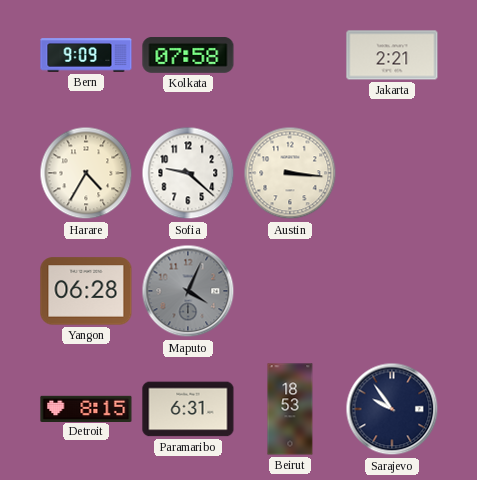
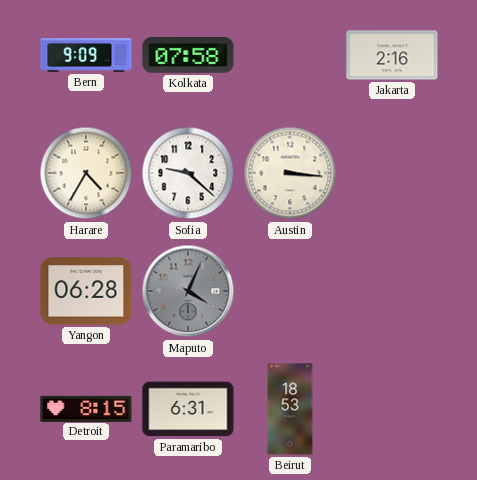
Jakarta: 2:21 -> 2:16
Sarajevo: 9:54 -> none
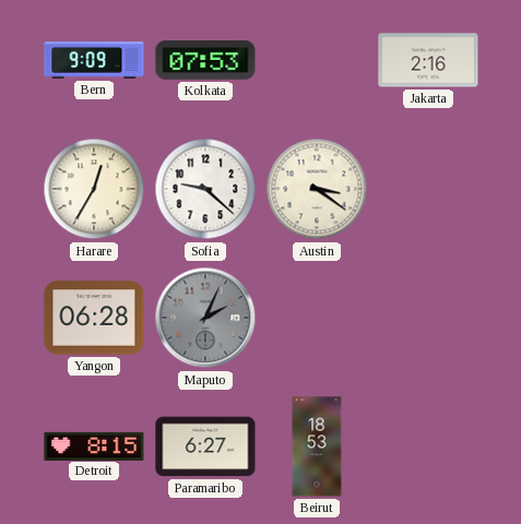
Kolkata: 07:58 -> 07:53
Harare: 4:35 -> 12:35
Austin: 3:16 -> 3:21
Maputo: 4:04 -> 2:04
Paramaribo: 6:31 -> 6:27
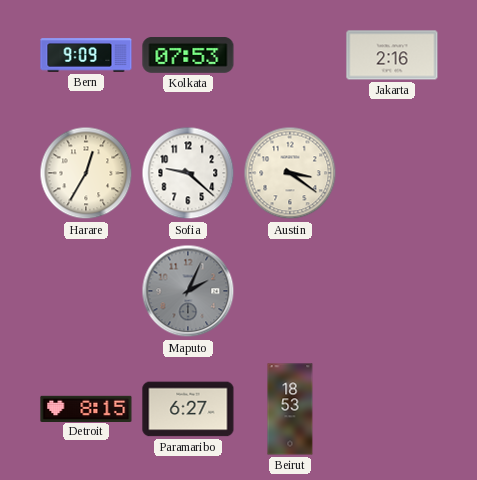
Yangon: 06:28 -> none
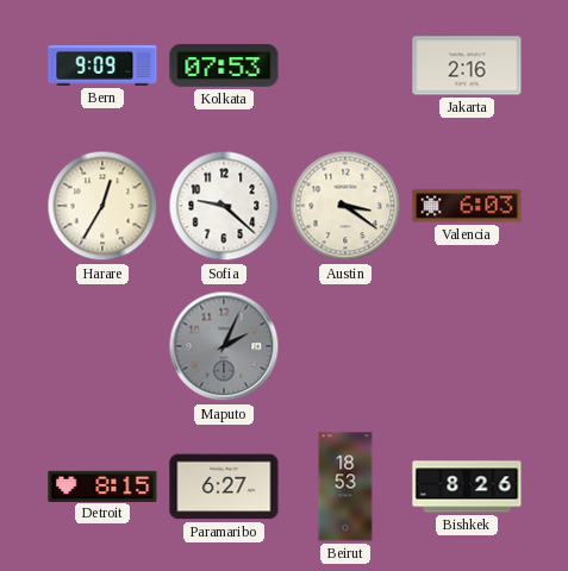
Valencia: none -> 6:03
Bishkek: none -> 8:26
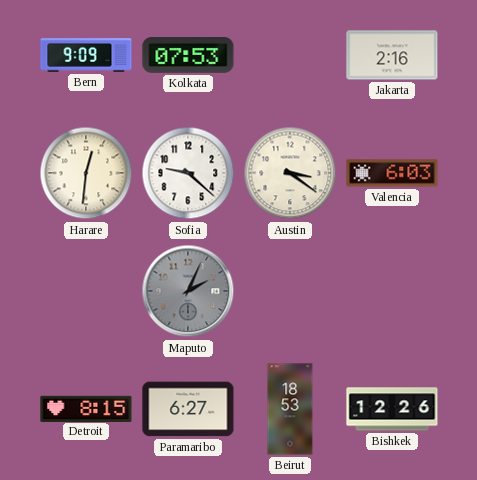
Harare: 12:35 -> 12:31
Bishkek: 8:26 -> 12:26
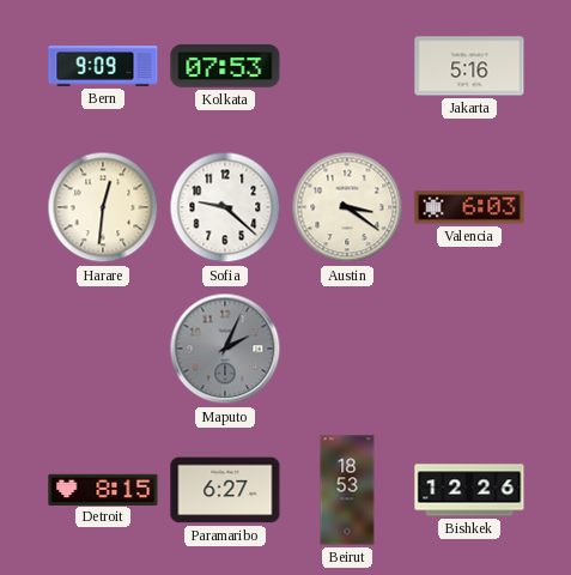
Jakarta: 2:16 -> 5:16
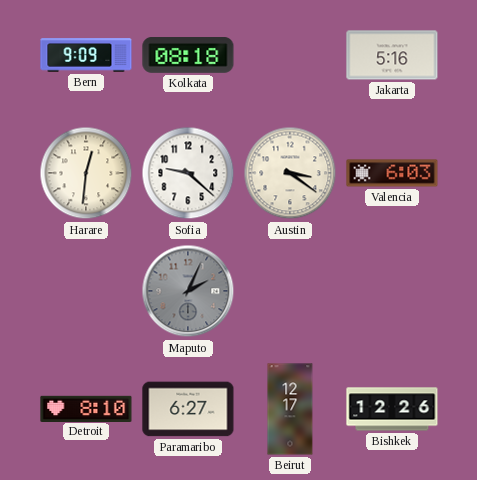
Kolkata: 07:53 -> 08:18
Detroit: 8:15 -> 8:10
Beirut: 18:53 -> 12:17
